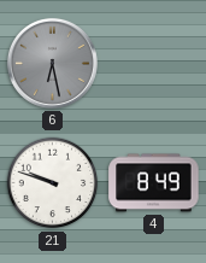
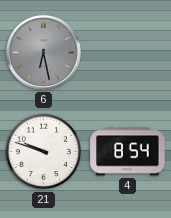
4: 8:49 -> 8:54
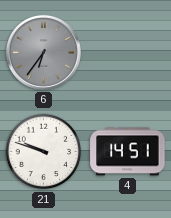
6: 6:28 -> 6:36
4: 8:54 -> 14:51
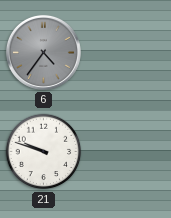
6: 6:36 -> 4:36
4: 14:51 -> none
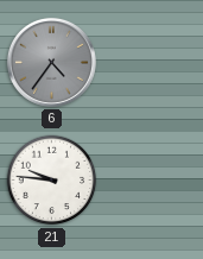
21: 9:48 -> 9:46
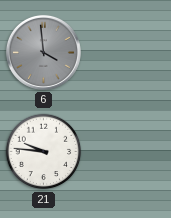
6: 4:36 -> 3:59
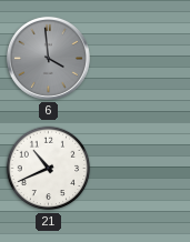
21: 9:46 -> 10:41
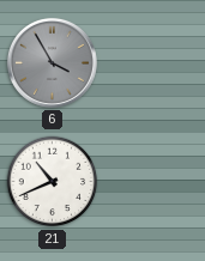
6: 3:59 -> 3:55
